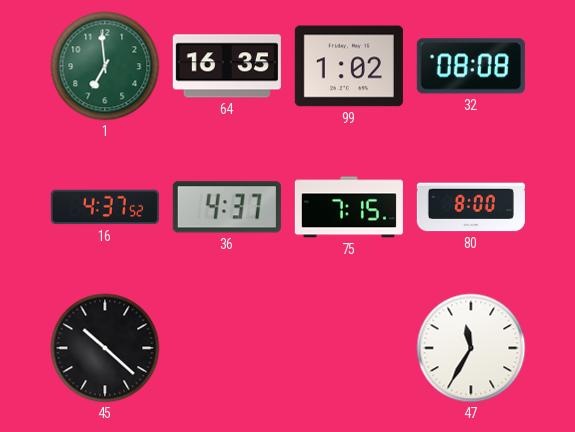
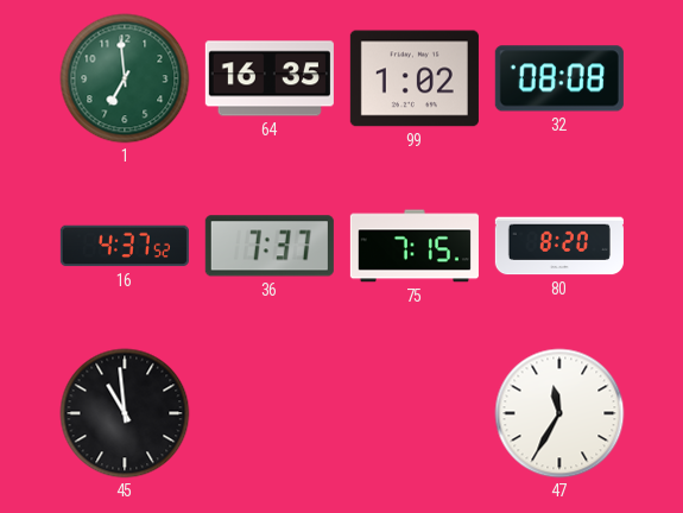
36: 4:37 -> 7:37
80: 8:00 -> 8:20
45: 10:22 -> 10:59
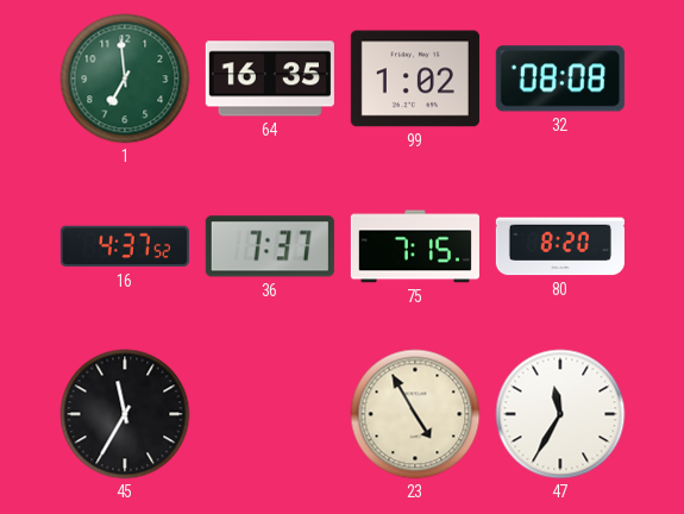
45: 10:59 -> 11:35
23: none -> 4:55
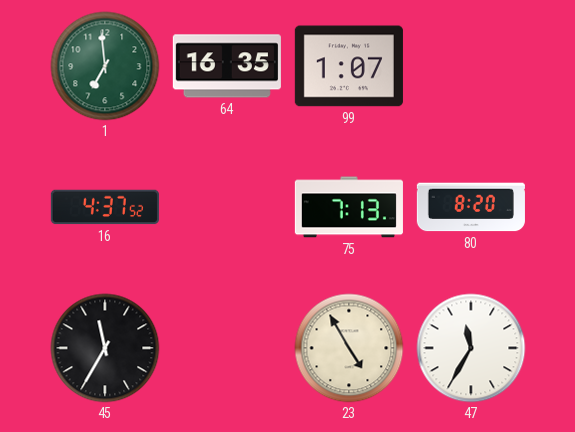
99: 1:02 -> 1:07
32: 08:08 -> none
36: 7:37 -> none
75: 7:15 -> 7:13
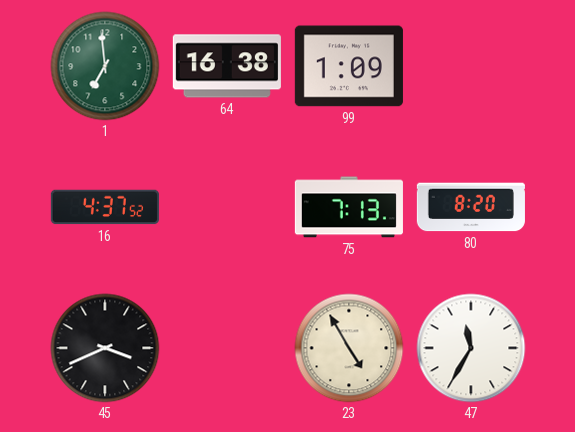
64: 16:35 -> 16:38
99: 1:07 -> 1:09
45: 11:35 -> 3:41
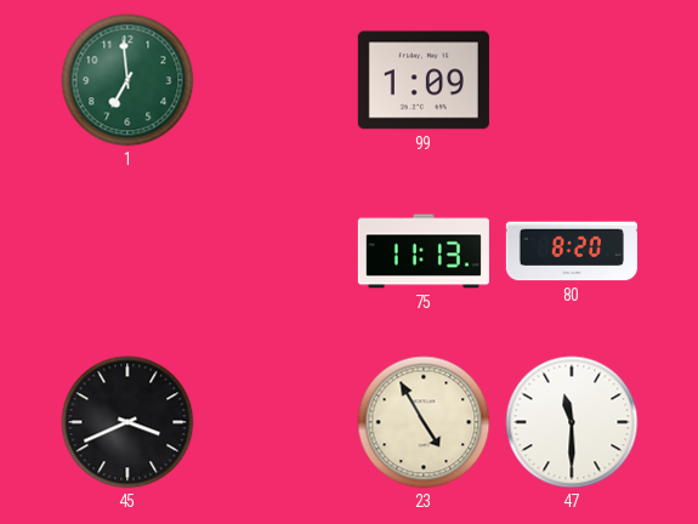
64: 16:38 -> none
16: 4:37 -> none
75: 7:13 -> 11:13
47: 11:35 -> 11:30
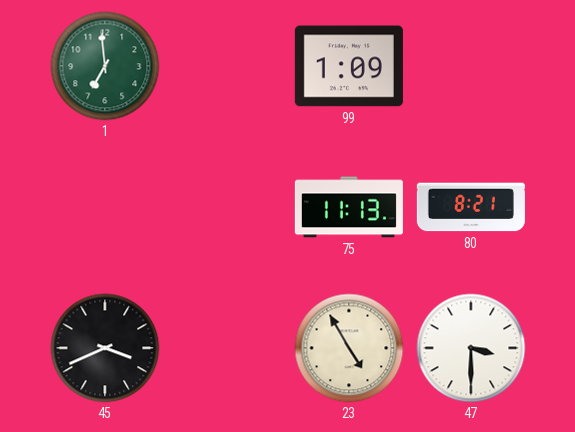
80: 8:20 -> 8:21
47: 11:30 -> 3:30
